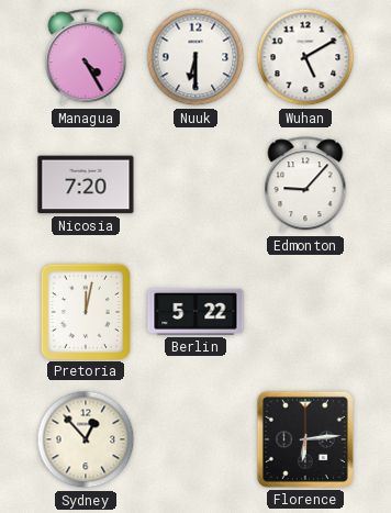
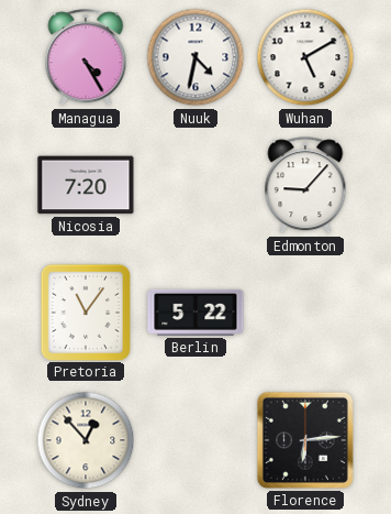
Nuuk: 6:30 -> 4:32
Pretoria: 12:02 -> 11:06
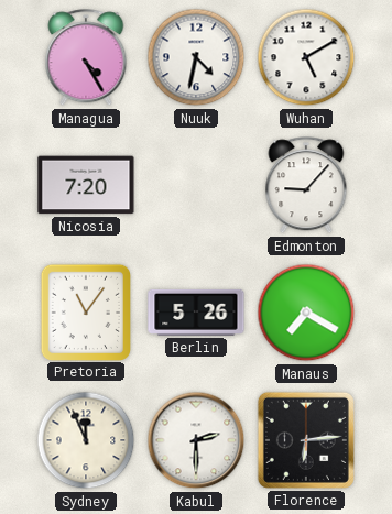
Berlin: 5:22 -> 5:26
Manaus: none -> 7:20
Sydney: 12:53 -> 11:56
Kabul: none -> 2:30
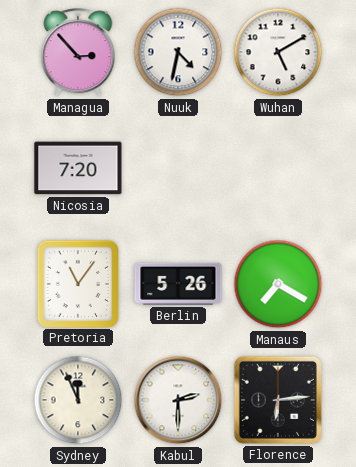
Managua: 4:25 -> 2:53
Edmonton: 9:07 -> none
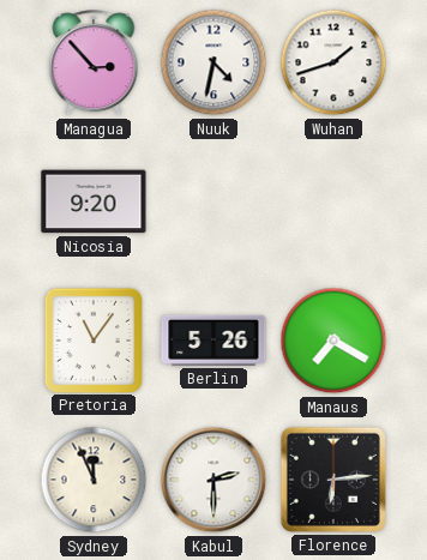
Wuhan: 5:10 -> 1:42
Nicosia: 7:20 -> 9:20
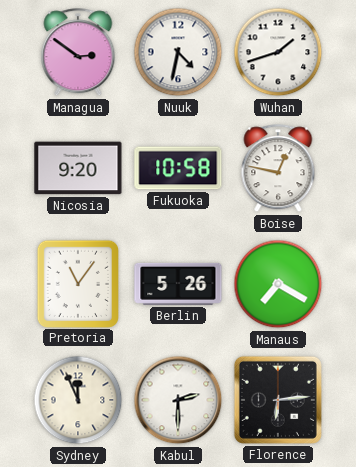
Managua: 2:53 -> 2:51
Fukuoka: none -> 10:58
Boise: none -> 12:47
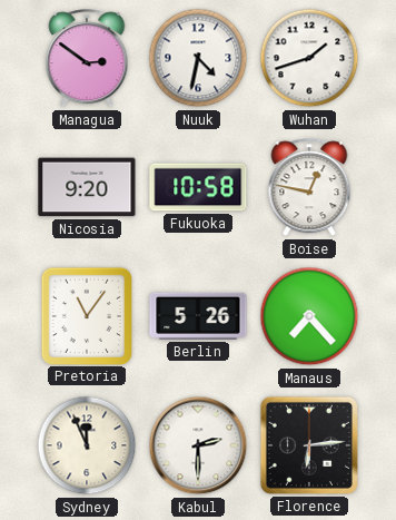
Manaus: 7:20 -> 7:23
